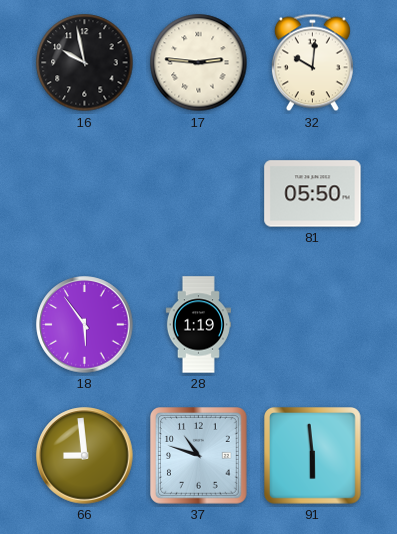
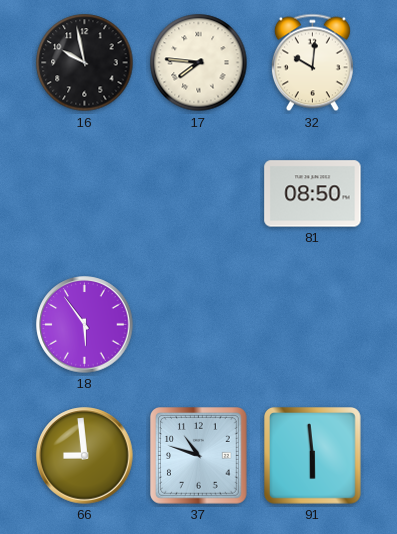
17: 2:46 -> 7:46
81: 05:50 -> 08:50
28: 1:19 -> none
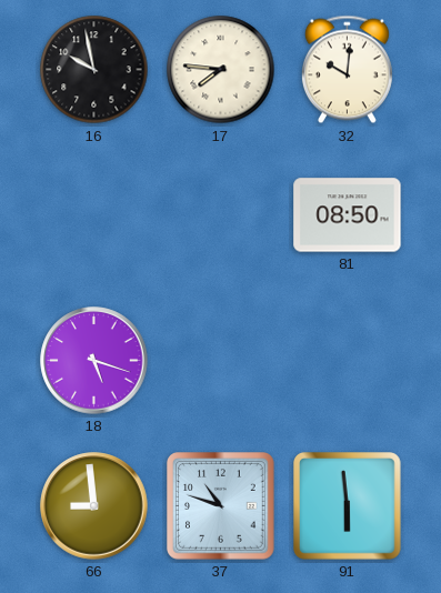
18: 5:54 -> 5:18
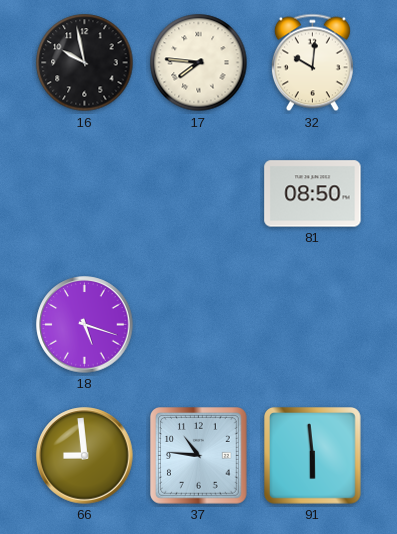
37: 10:48 -> 10:46
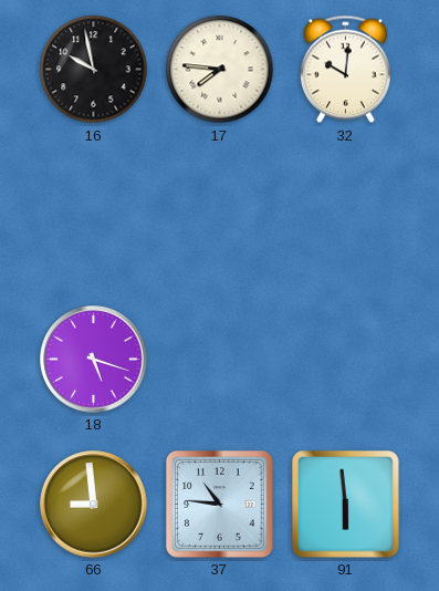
81: 08:50 -> none
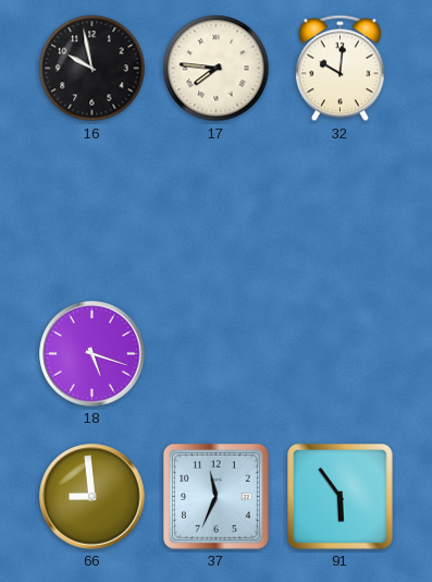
37: 10:46 -> 11:34
91: 5:59 -> 5:54
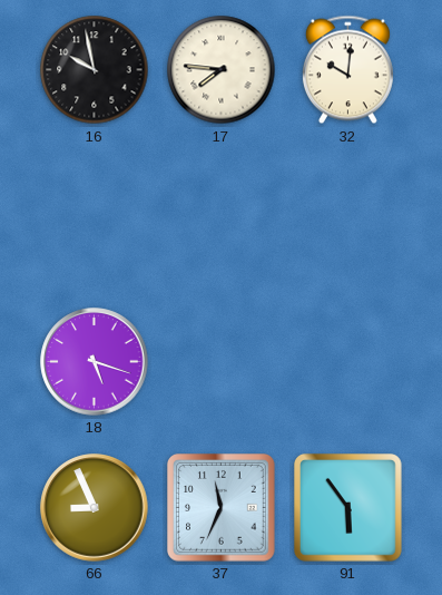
66: 8:59 -> 8:56
